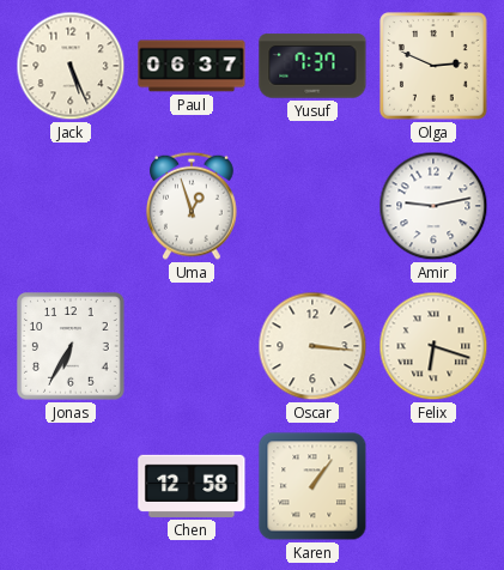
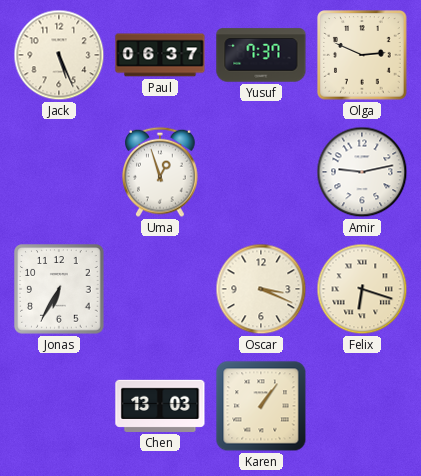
Oscar: 3:16 -> 3:19
Chen: 12:58 -> 13:03
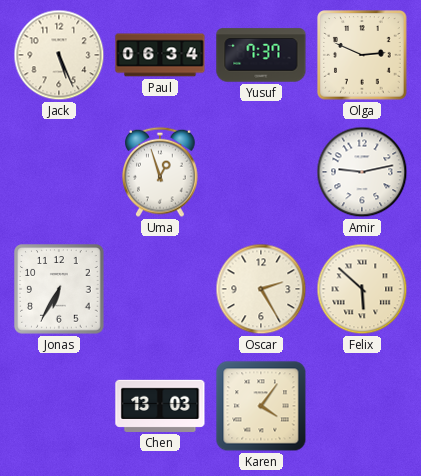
Paul: 06:37 -> 06:34
Oscar: 3:19 -> 2:25
Felix: 6:18 -> 5:52
Karen: 1:06 -> 4:06
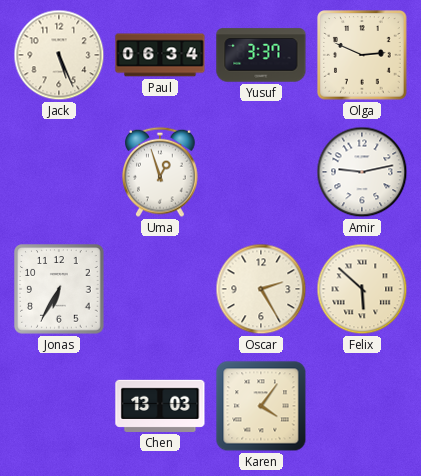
Yusuf: 7:37 -> 3:37
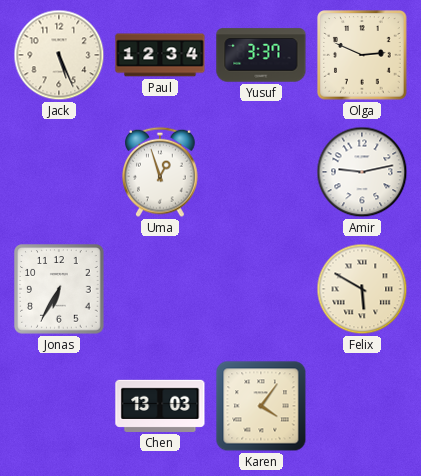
Paul: 06:34 -> 12:34
Oscar: 2:25 -> none
Felix: 5:52 -> 5:50
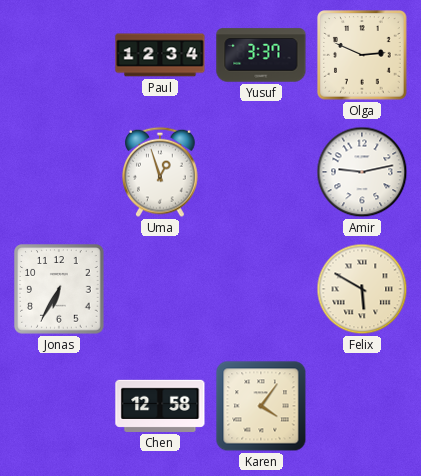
Jack: 5:26 -> none
Chen: 13:03 -> 12:58
